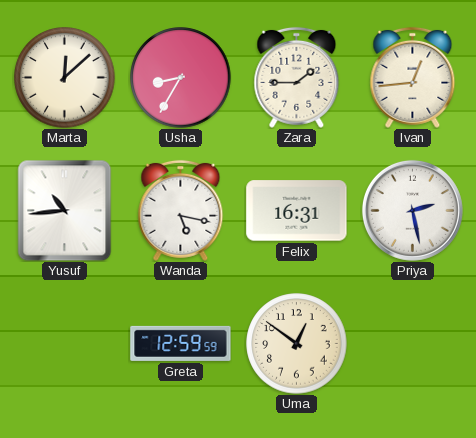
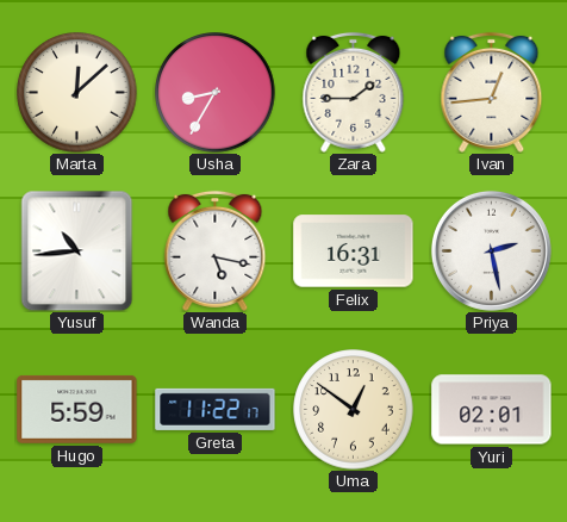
Hugo: none -> 5:59
Greta: 12:59 -> 11:22
Yuri: none -> 02:01
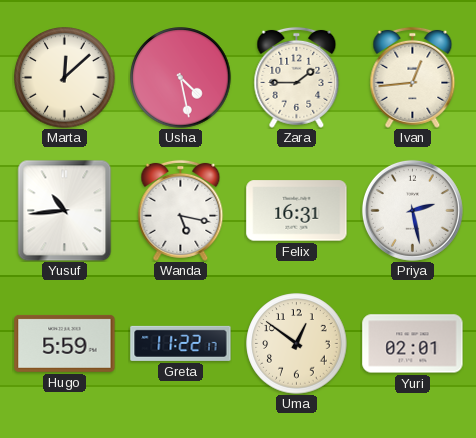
Usha: 8:35 -> 4:28
